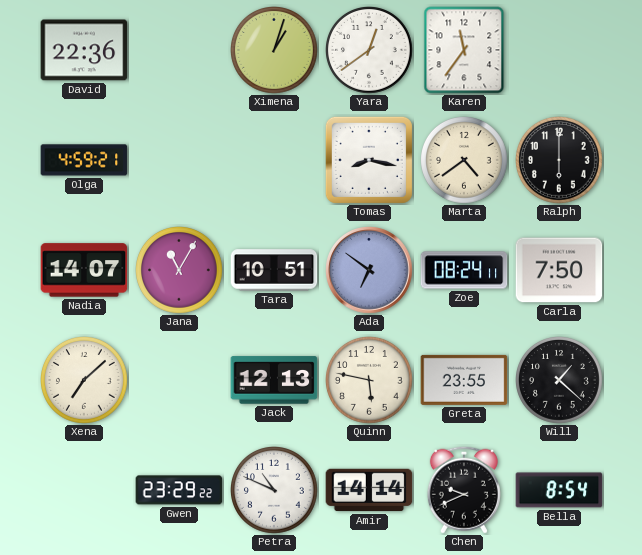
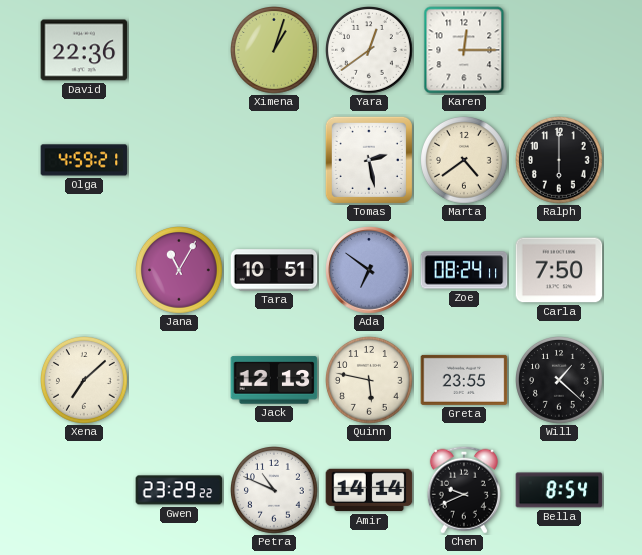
Karen: 11:36 -> 12:15
Tomas: 8:17 -> 2:28
Nadia: 14:07 -> none
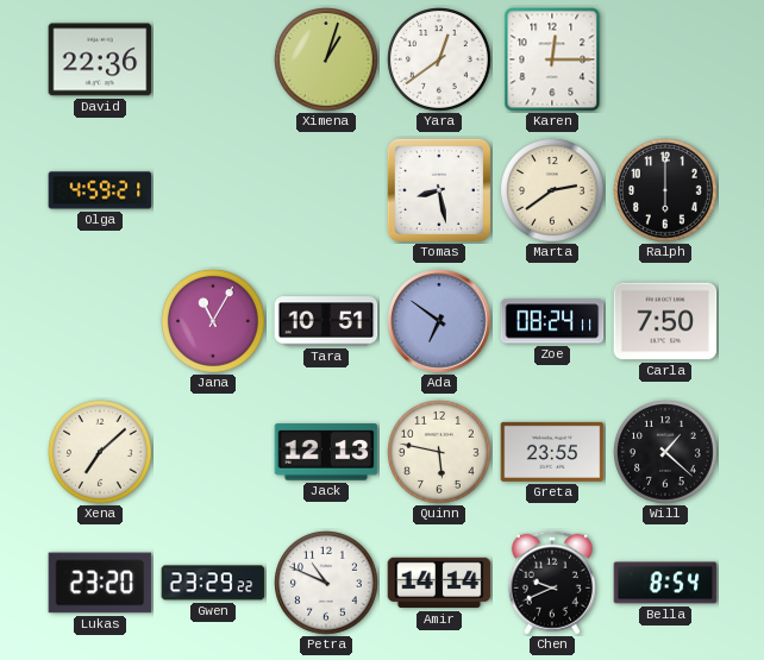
Tomas: 2:28 -> 8:28
Marta: 4:39 -> 2:39
Lukas: none -> 23:20
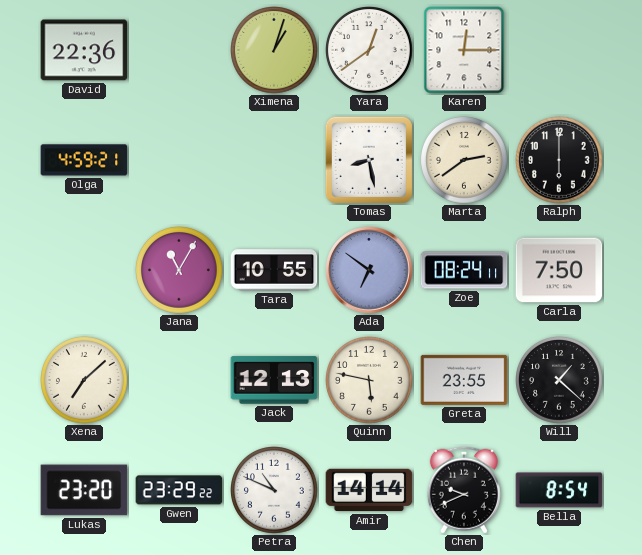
Tara: 10:51 -> 10:55
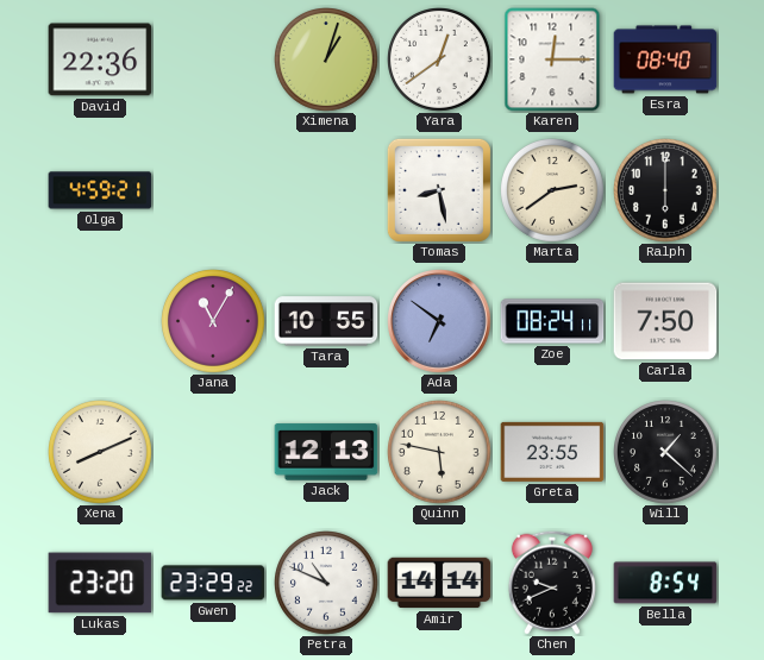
Esra: none -> 08:40
Xena: 7:08 -> 8:11
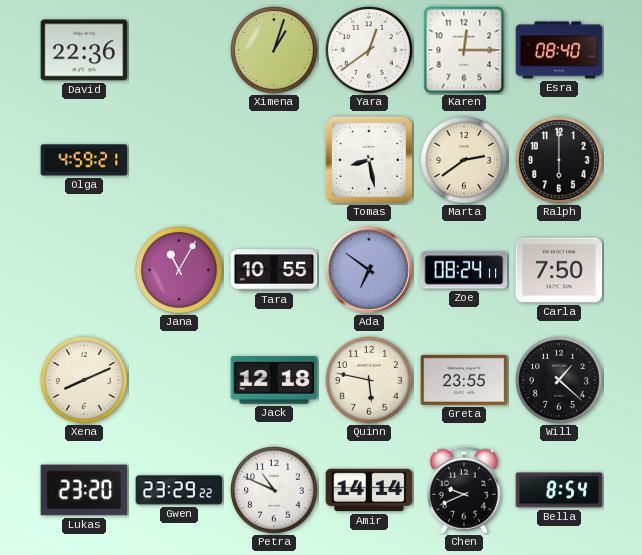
Jack: 12:13 -> 12:18
